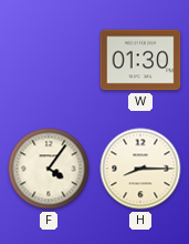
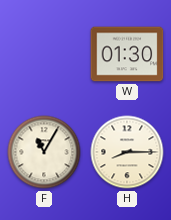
F: 4:06 -> 11:05
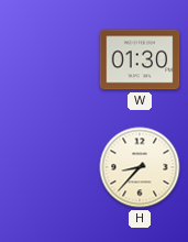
F: 11:05 -> none
H: 8:15 -> 8:37
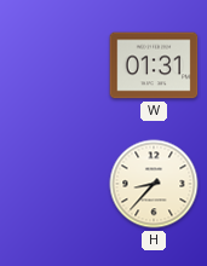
W: 01:30 -> 01:31
